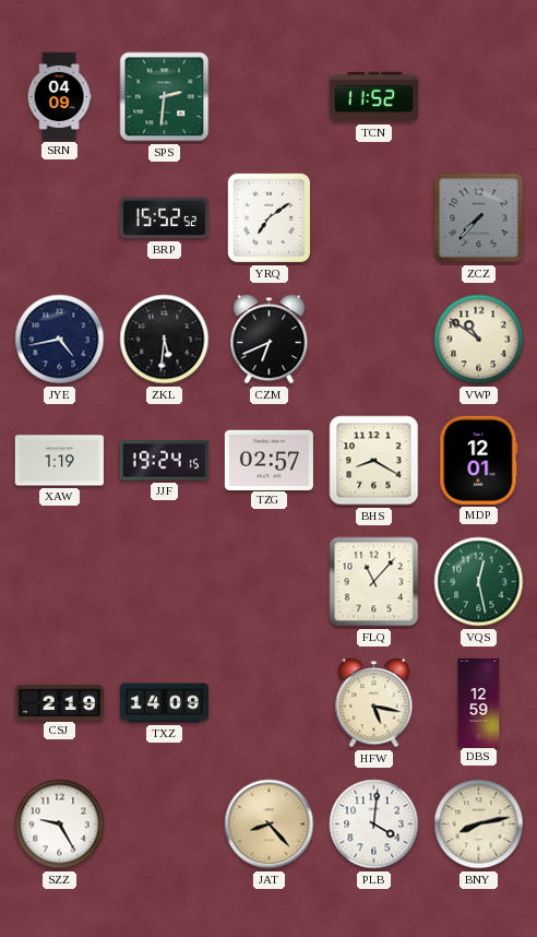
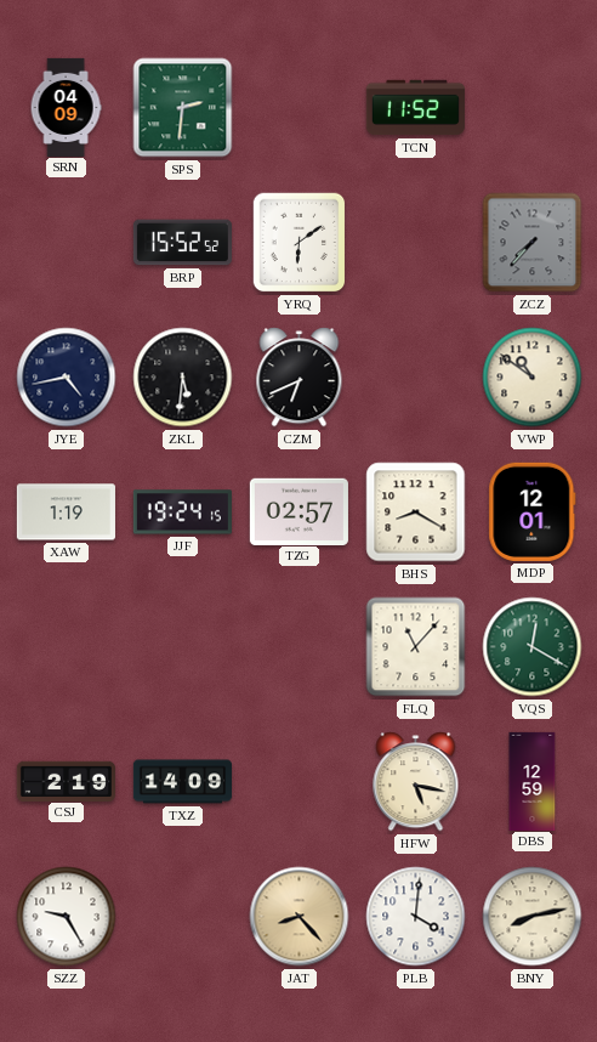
YRQ: 7:09 -> 6:09
VQS: 12:28 -> 12:20
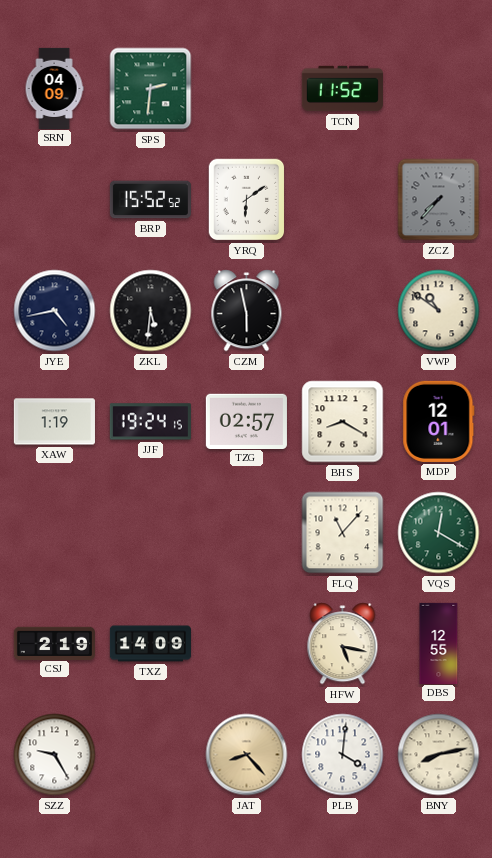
CZM: 6:41 -> 5:58
DBS: 12:59 -> 12:55
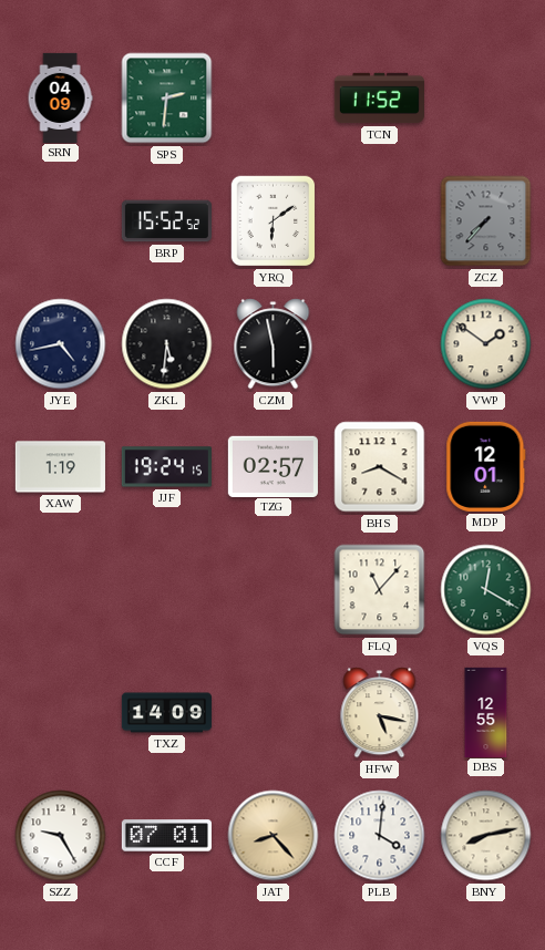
VWP: 10:51 -> 1:51
CSJ: 2:19 -> none
CCF: none -> 07:01
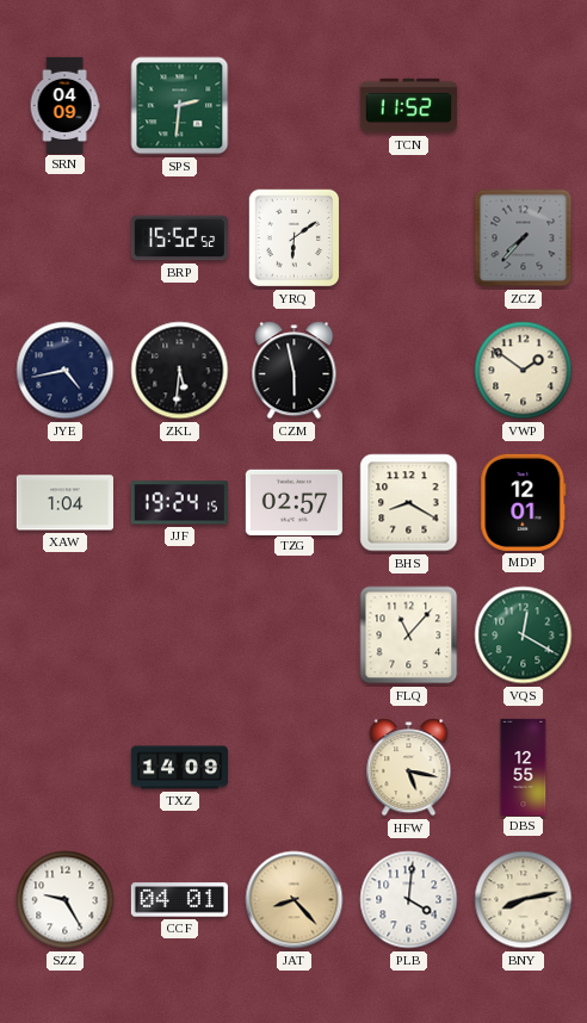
XAW: 1:19 -> 1:04
CCF: 07:01 -> 04:01
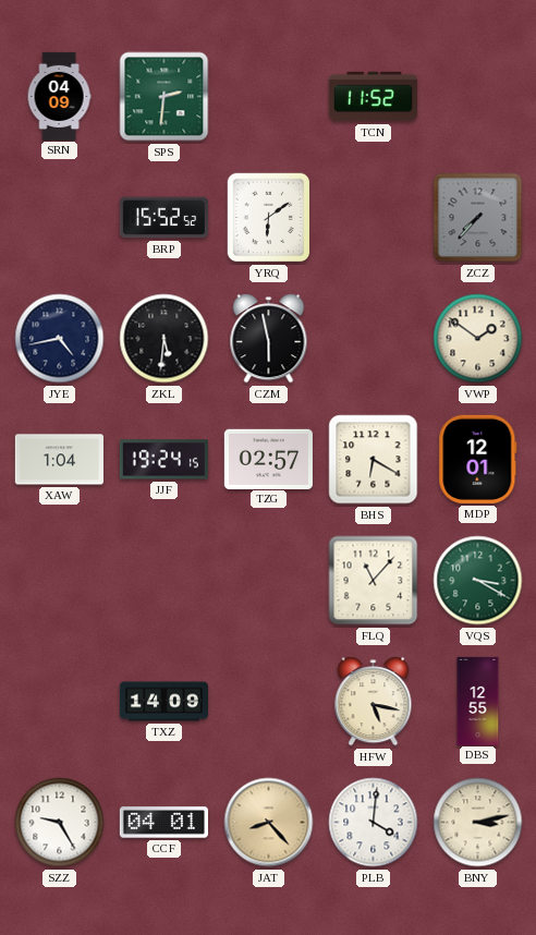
BHS: 8:20 -> 6:20
VQS: 12:20 -> 3:20
BNY: 8:13 -> 3:13
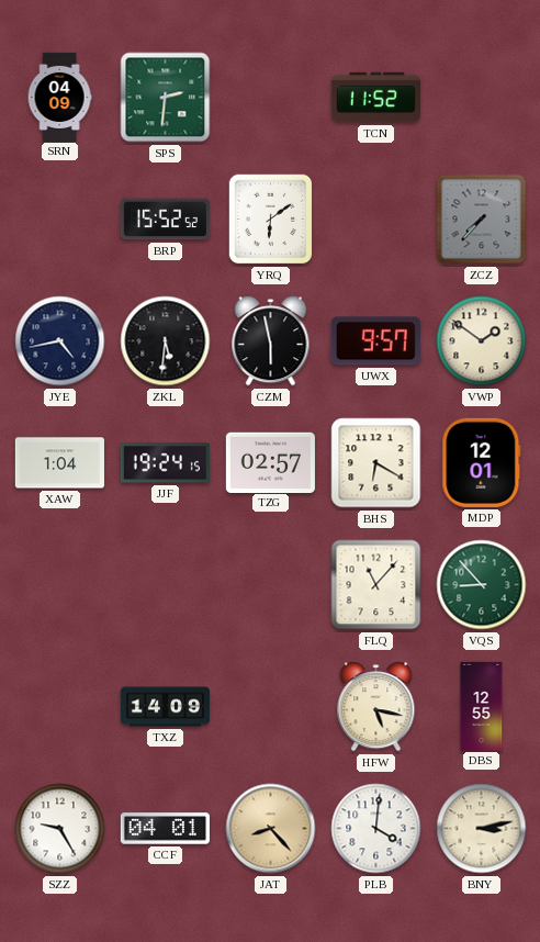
UWX: none -> 9:57
VQS: 3:20 -> 8:53
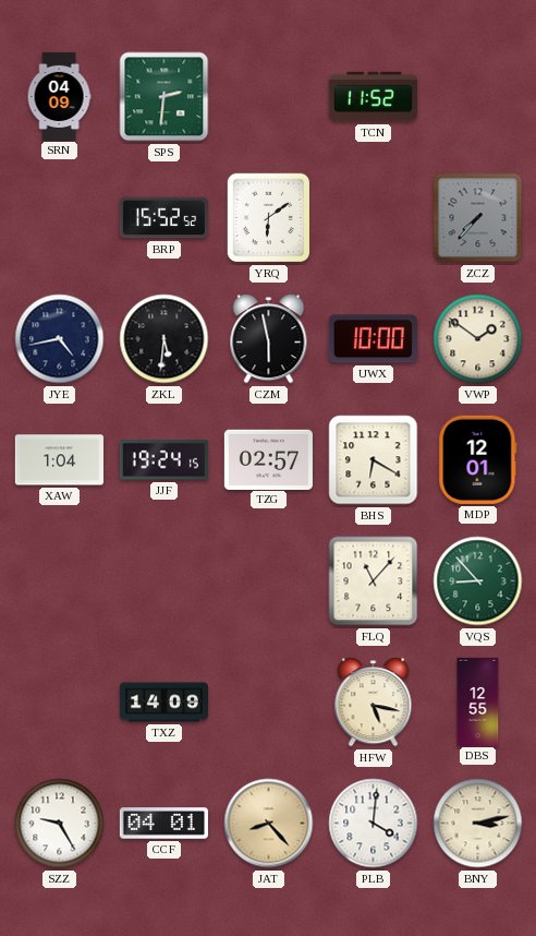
UWX: 9:57 -> 10:00
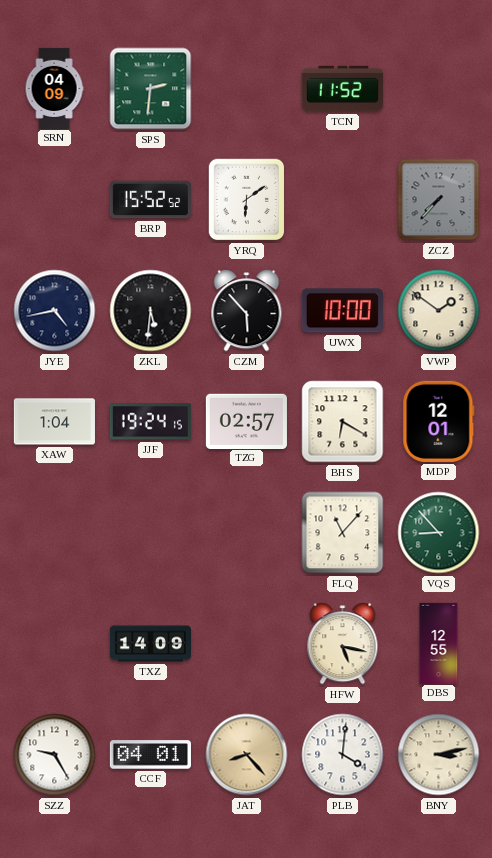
CZM: 5:58 -> 5:53
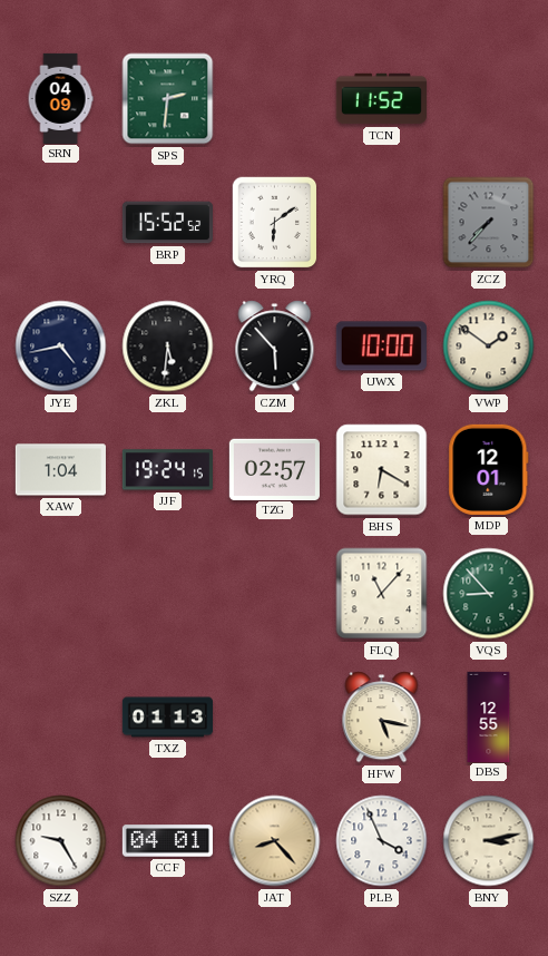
TXZ: 14:09 -> 01:13
PLB: 4:01 -> 3:56
